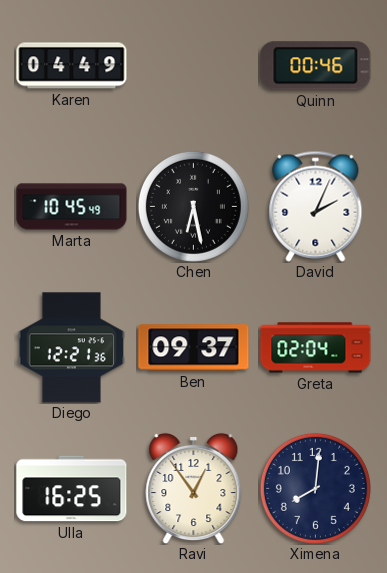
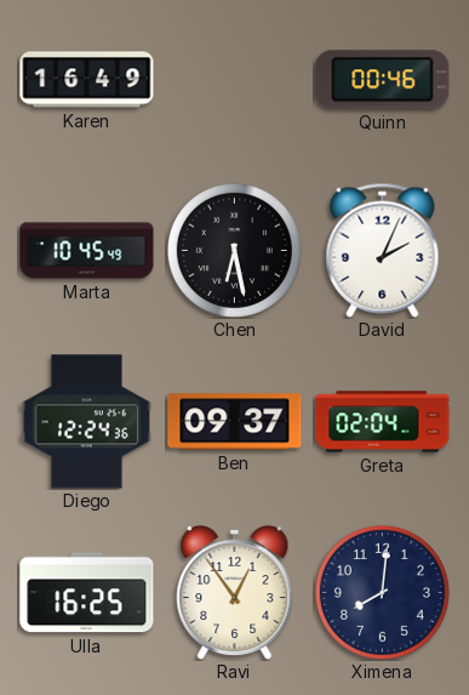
Karen: 04:49 -> 16:49
Diego: 12:21 -> 12:24
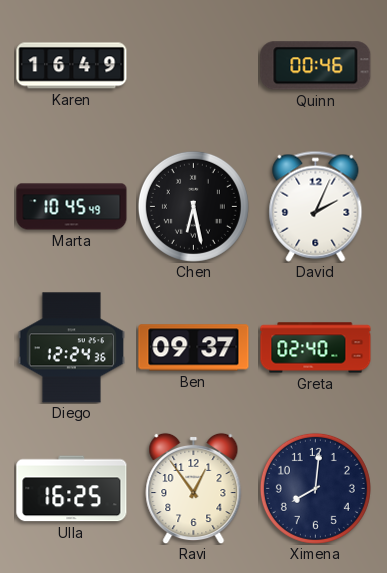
Greta: 02:04 -> 02:40
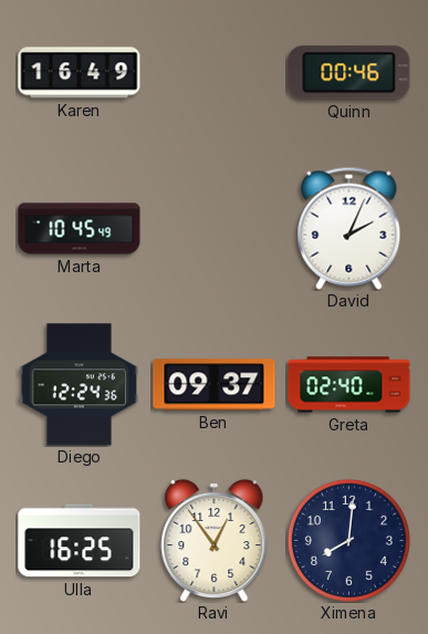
Chen: 6:28 -> none
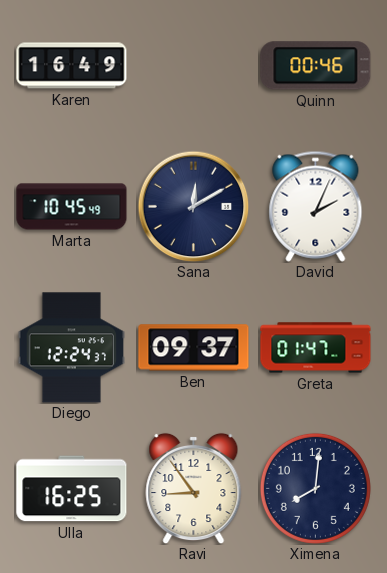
Sana: none -> 12:10
Diego: 12:24:36 -> 12:24:37
Greta: 02:40 -> 01:47
Ravi: 12:54 -> 8:54
